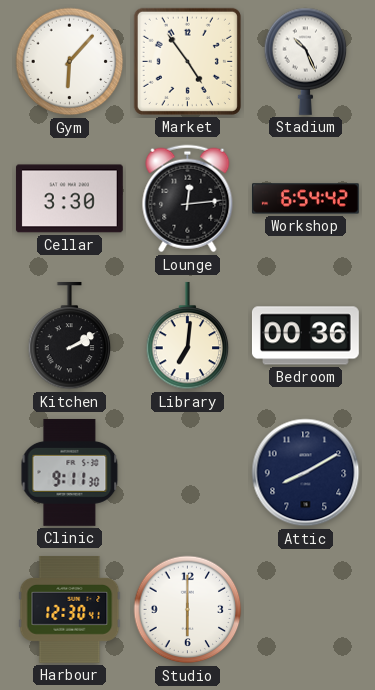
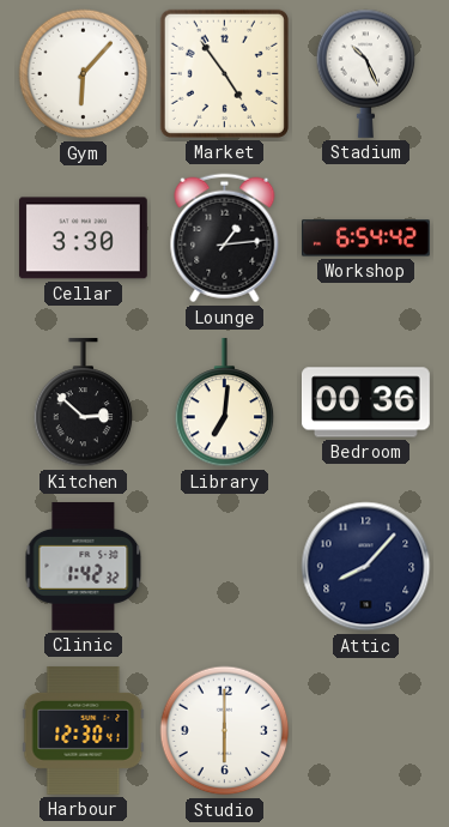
Lounge: 12:14 -> 1:14
Kitchen: 2:10 -> 2:52
Clinic: 9:11 -> 1:42
Attic: 8:10 -> 8:07
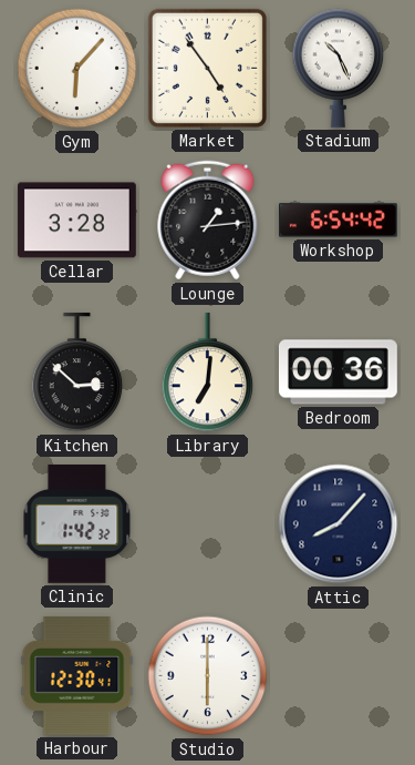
Cellar: 3:30 -> 3:28
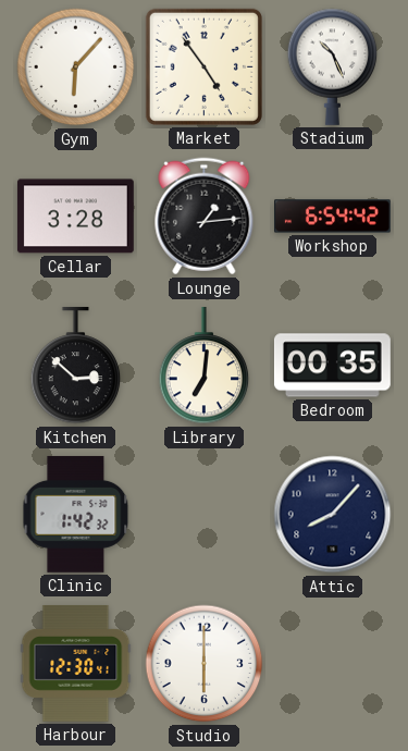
Bedroom: 00:36 -> 00:35
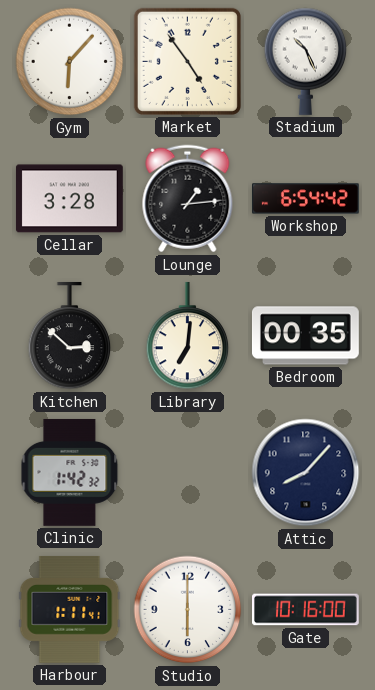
Harbour: 12:30 -> 1:11
Gate: none -> 10:16
